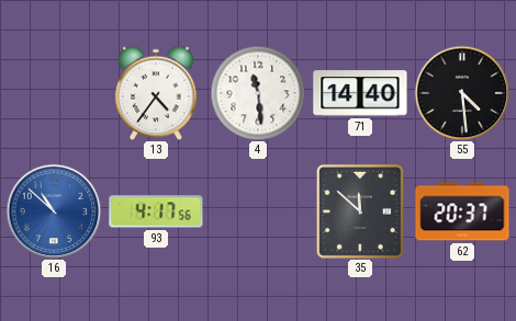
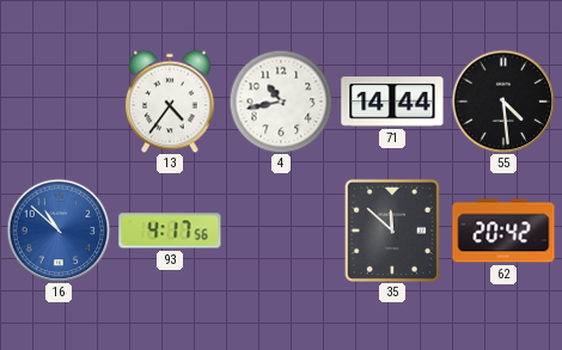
4: 11:29 -> 10:43
71: 14:40 -> 14:44
62: 20:37 -> 20:42
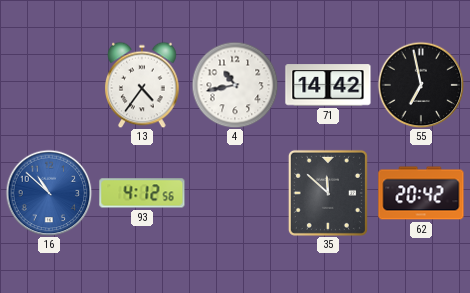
71: 14:44 -> 14:42
55: 4:29 -> 6:58
93: 4:17 -> 4:12
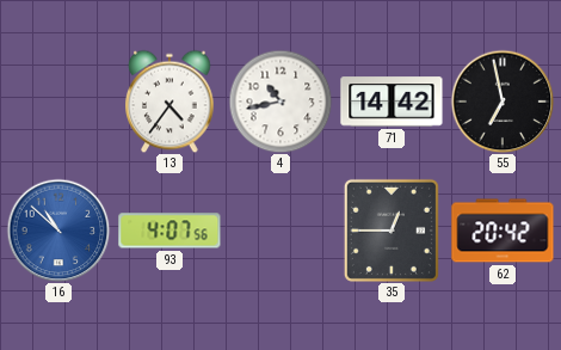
93: 4:12 -> 4:07
35: 11:52 -> 12:45
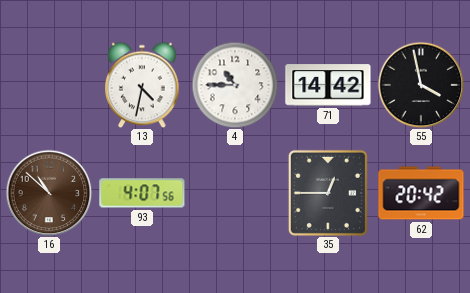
13: 4:36 -> 4:32
4: 10:43 -> 10:45
55: 6:58 -> 3:58
16 dial: blue -> brown
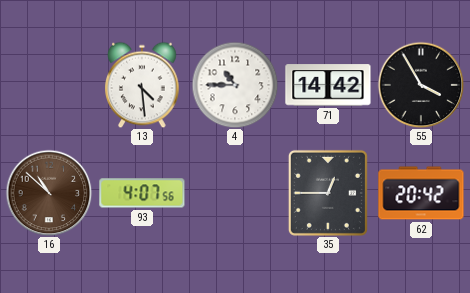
13: 4:32 -> 4:29
55: 3:58 -> 3:55
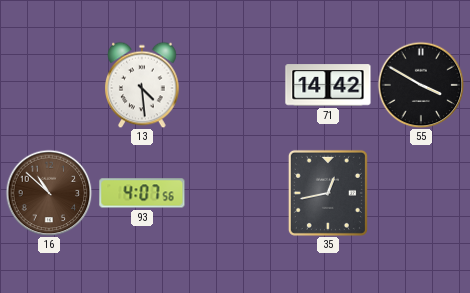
4: 10:45 -> none
55: 3:55 -> 3:50
35: 12:45 -> 12:43
62: 20:42 -> none
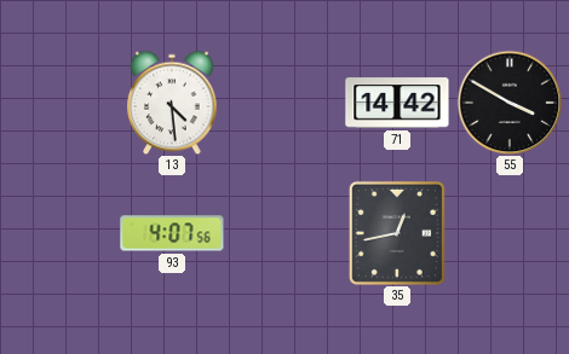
16: 10:52 -> none
